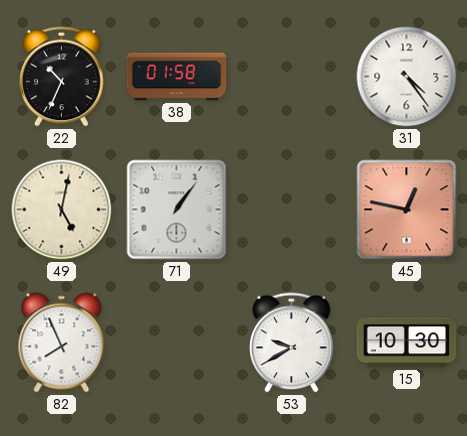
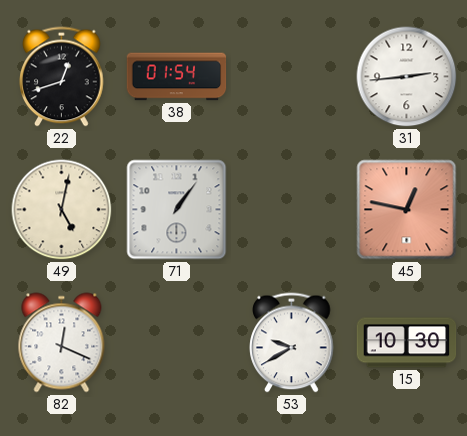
22: 10:34 -> 12:42
38: 01:58 -> 01:54
31: 4:24 -> 2:44
82: 7:56 -> 12:19
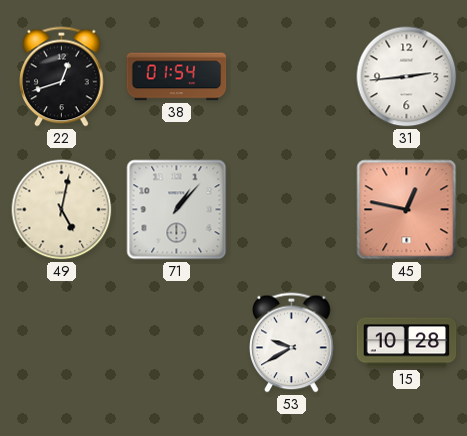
71: 1:06 -> 1:07
82: 12:19 -> none
15: 10:30 -> 10:28
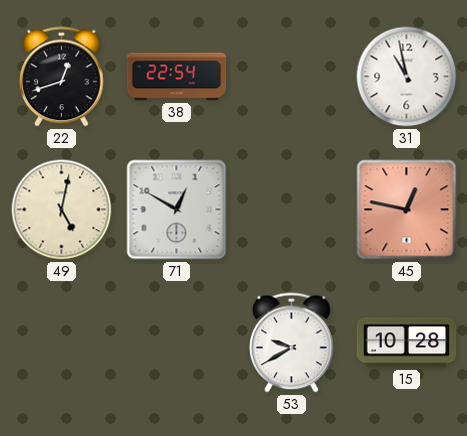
38: 01:54 -> 22:54
31: 2:44 -> 10:58
71: 1:07 -> 12:50
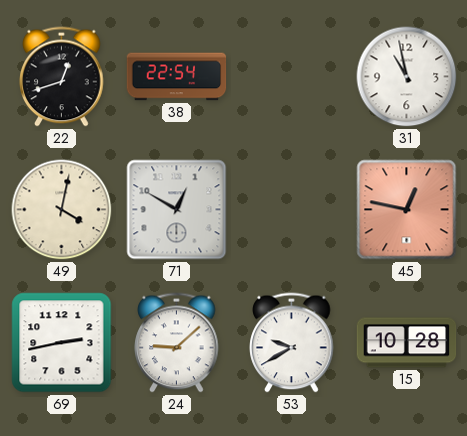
49: 5:02 -> 4:02
69: none -> 2:43
24: none -> 9:08
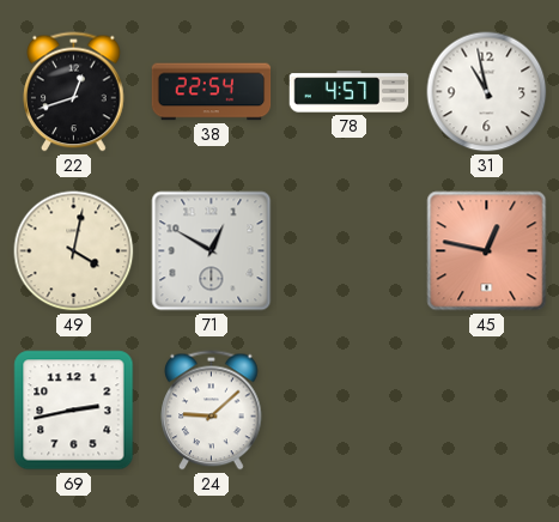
78: none -> 4:57
53: 9:40 -> none
15: 10:28 -> none
